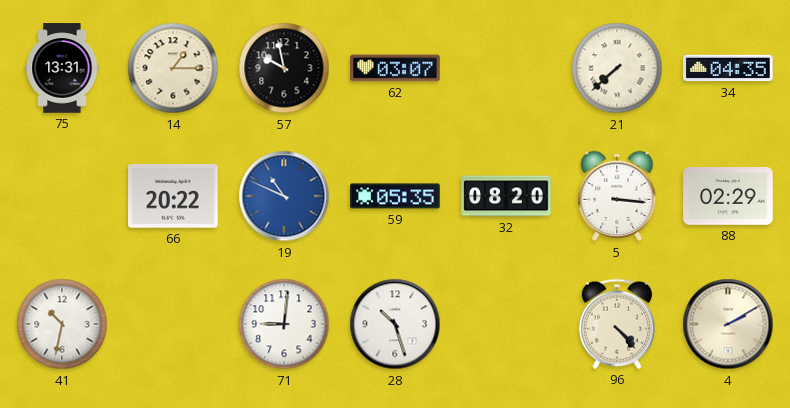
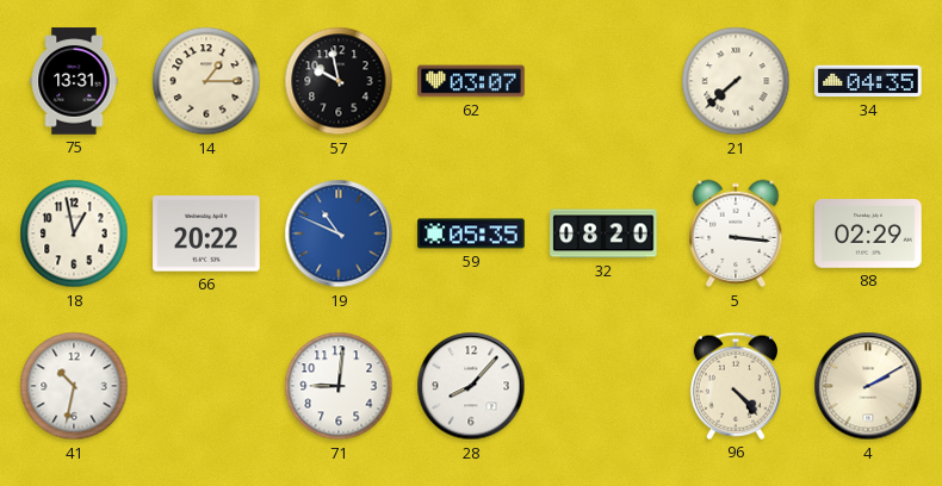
18: none -> 12:58
28: 10:27 -> 8:07
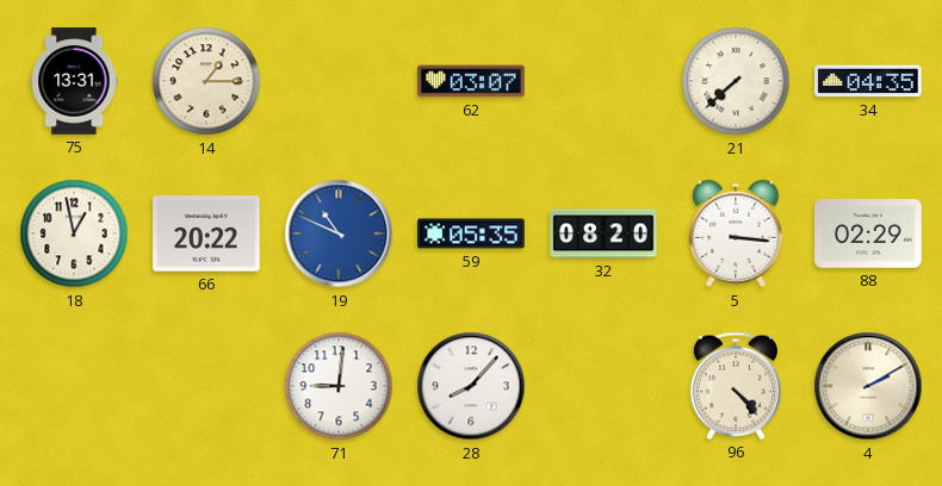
57: 9:58 -> none
41: 10:32 -> none
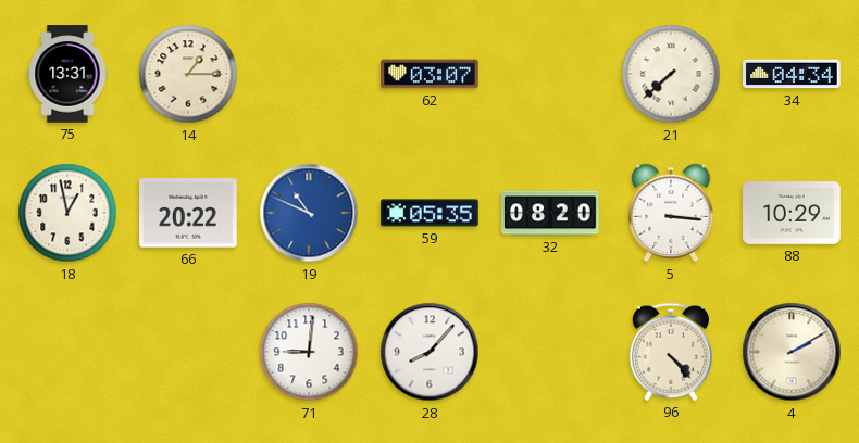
34: 04:35 -> 04:34
88: 02:29 -> 10:29
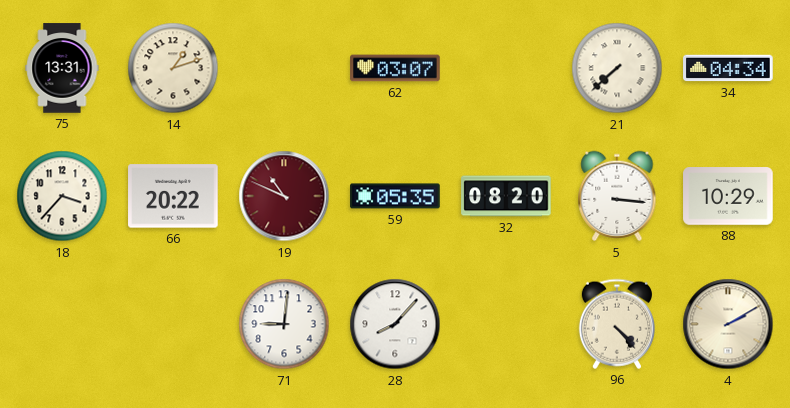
14: 1:15 -> 1:12
18: 12:58 -> 3:37
19 dial: blue -> burgundy
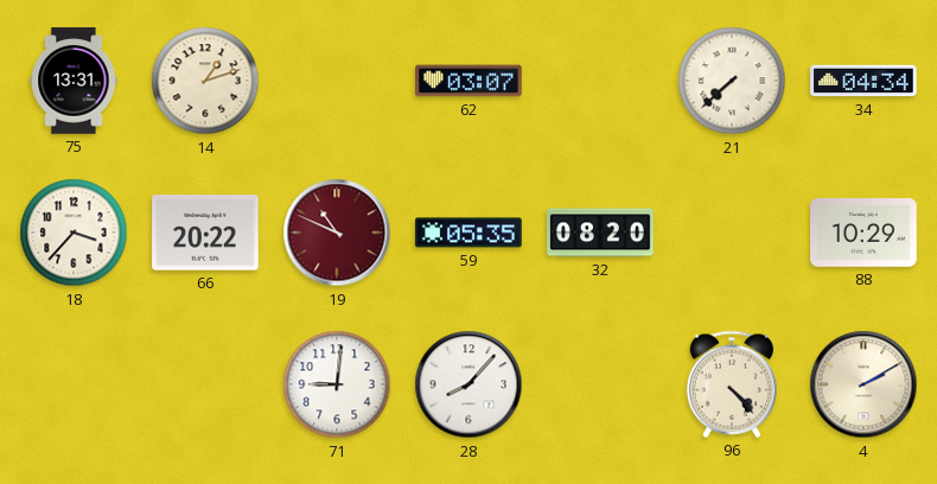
5: 3:16 -> none
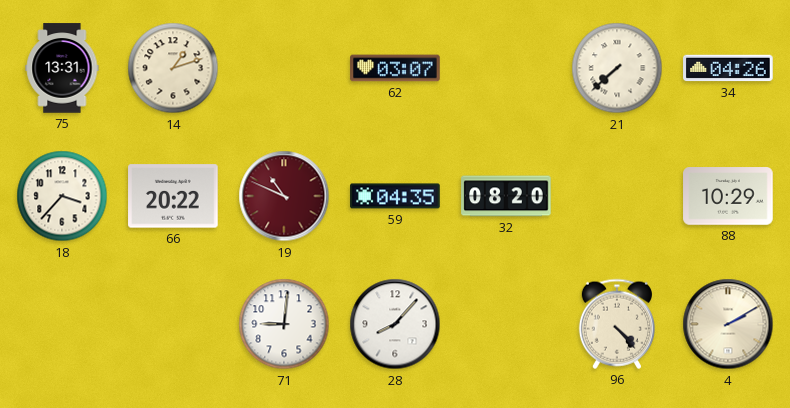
34: 04:34 -> 04:26
59: 05:35 -> 04:35
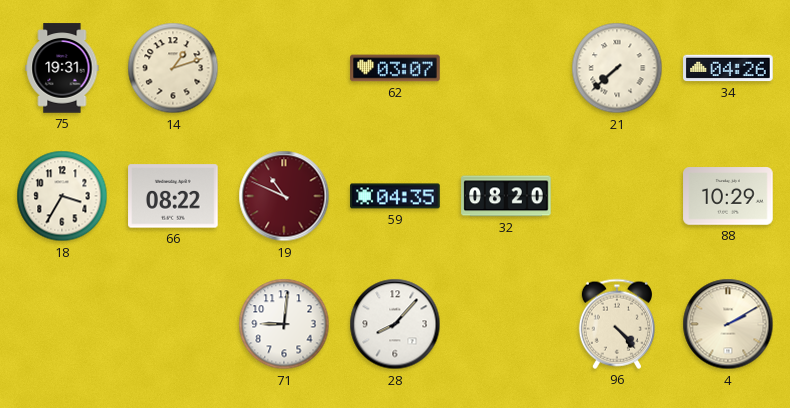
75: 13:31 -> 19:31
18: 3:37 -> 3:35
66: 20:22 -> 08:22
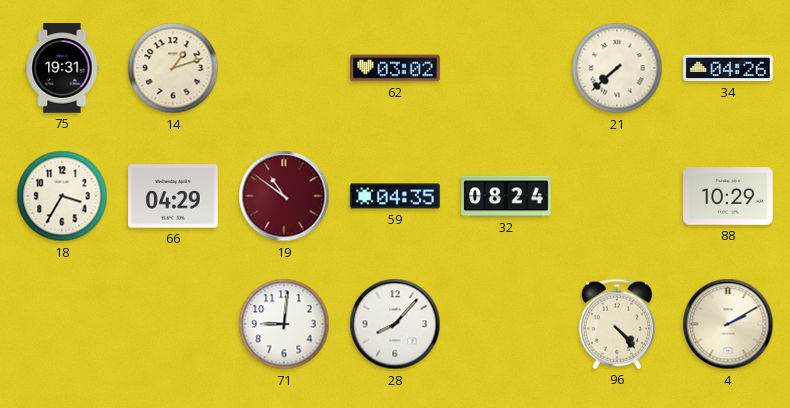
62: 03:07 -> 03:02
66: 08:22 -> 04:29
19: 10:49 -> 10:51
32: 08:20 -> 08:24
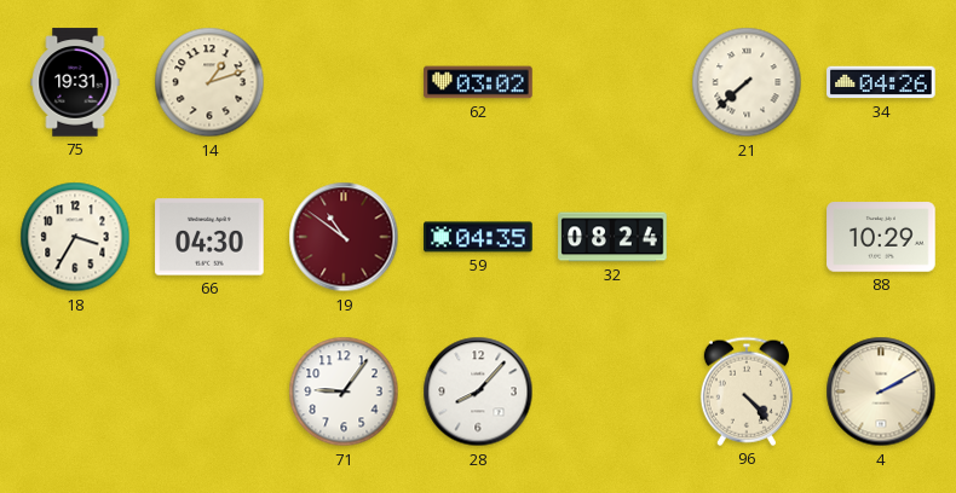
66: 04:29 -> 04:30
71: 9:01 -> 9:06
